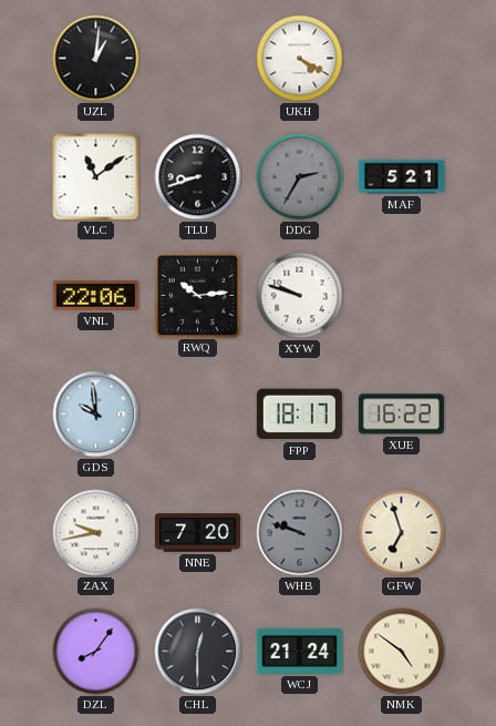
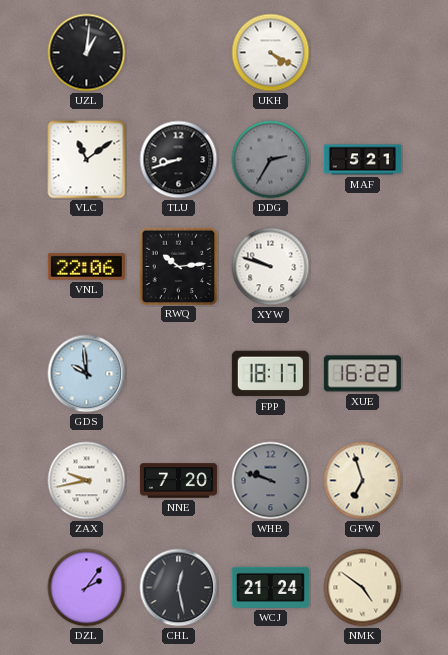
DZL: 8:06 -> 2:06
CHL: 12:30 -> 12:28
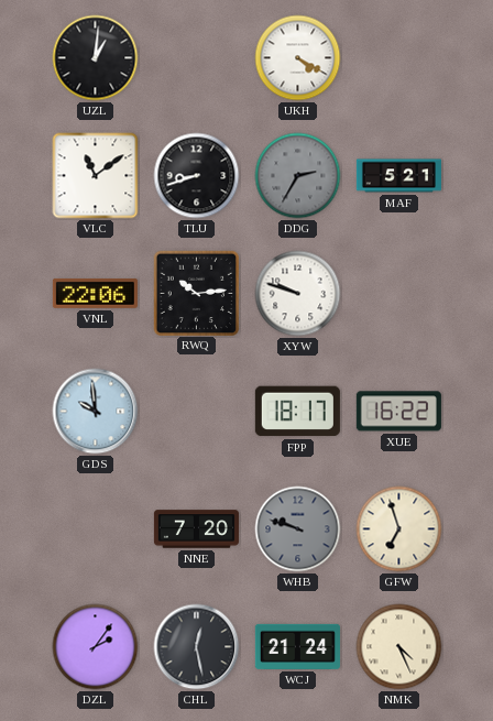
ZAX: 9:43 -> none
NMK: 4:51 -> 4:26
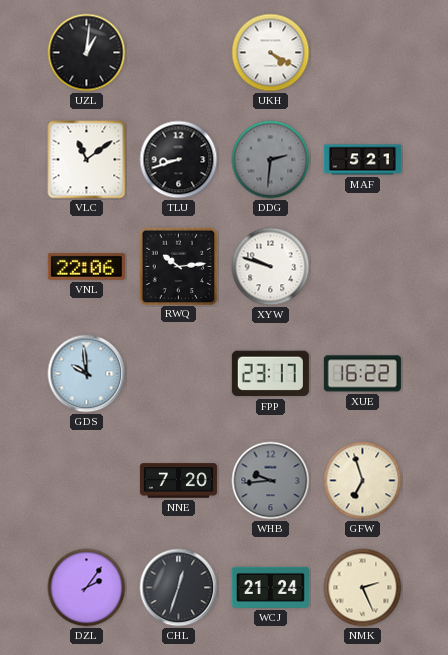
DDG: 2:35 -> 2:31
FPP: 18:17 -> 23:17
WHB: 9:48 -> 9:44
CHL: 12:28 -> 12:33
NMK: 4:26 -> 2:26
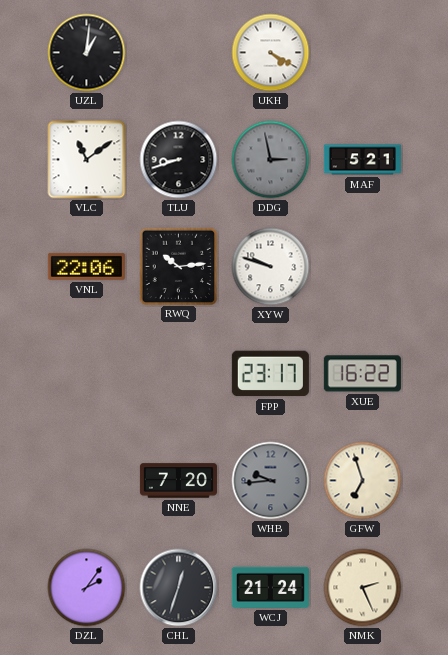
DDG: 2:31 -> 2:58
GDS: 9:59 -> none
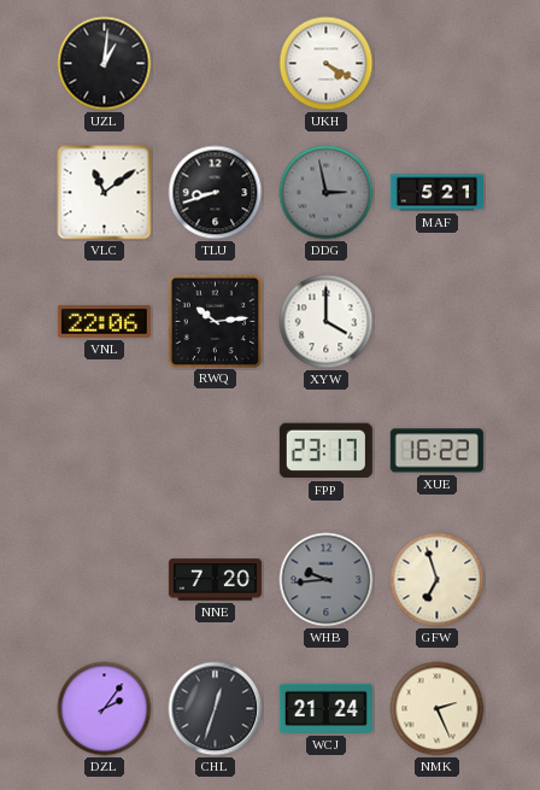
XYW: 9:48 -> 4:00
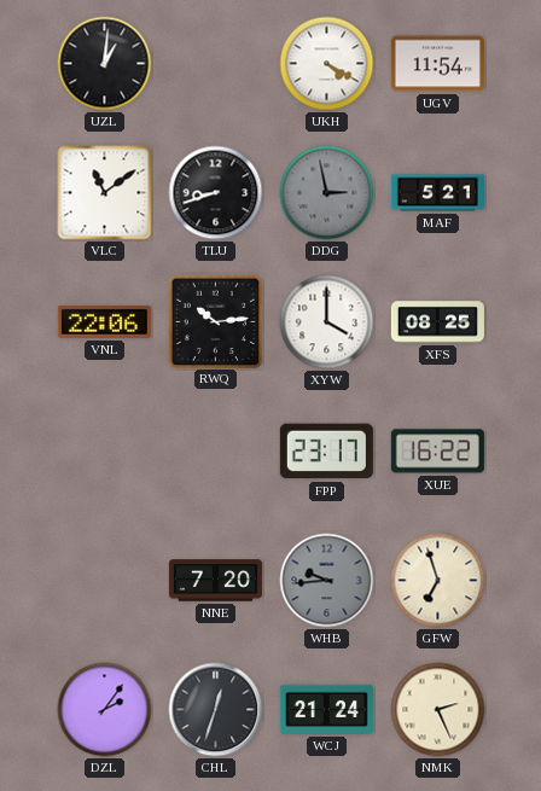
UGV: none -> 11:54
XFS: none -> 08:25
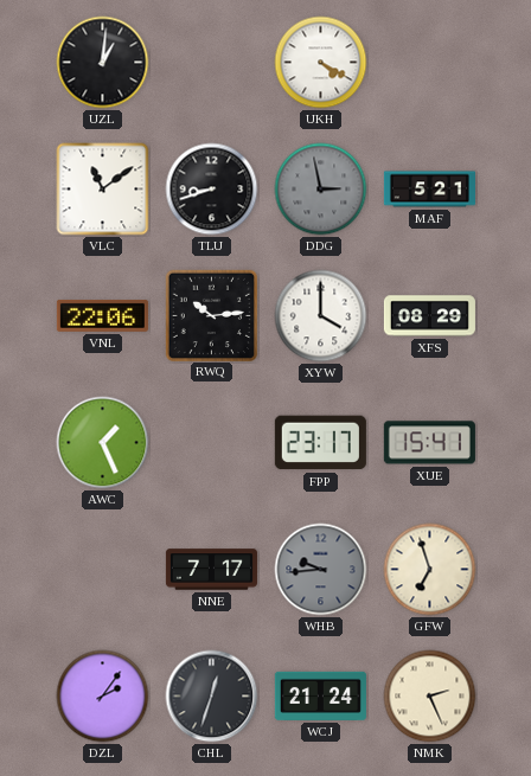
UGV: 11:54 -> none
XFS: 08:25 -> 08:29
AWC: none -> 1:26
XUE: 16:22 -> 15:41
NNE: 7:20 -> 7:17
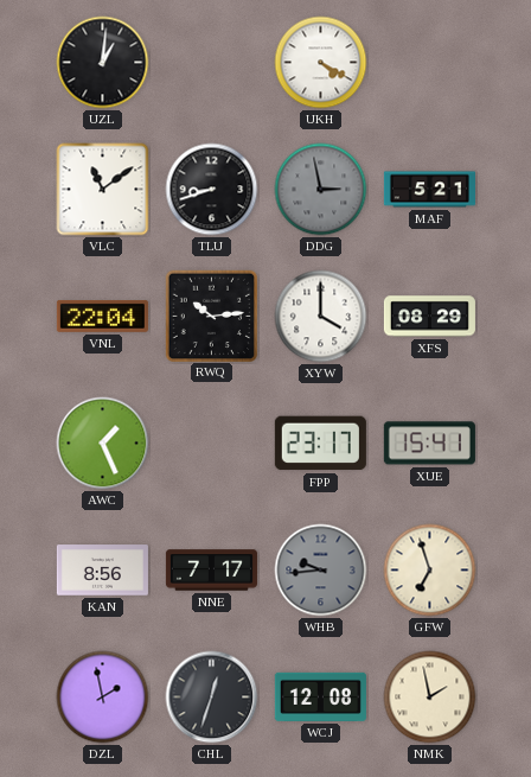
VNL: 22:06 -> 22:04
KAN: none -> 8:56
DZL: 2:06 -> 1:58
WCJ: 21:24 -> 12:08
NMK: 2:26 -> 1:58
